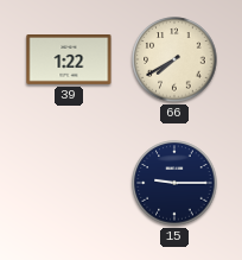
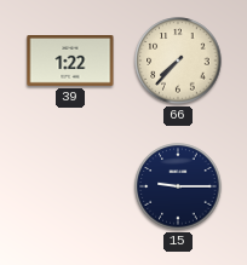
66: 7:40 -> 7:37
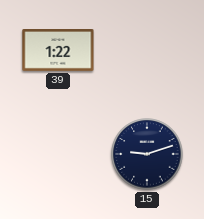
66: 7:37 -> none
15: 9:15 -> 9:12
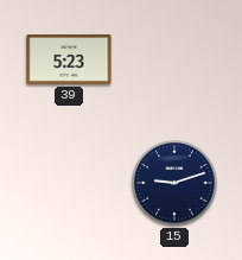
39: 1:22 -> 5:23
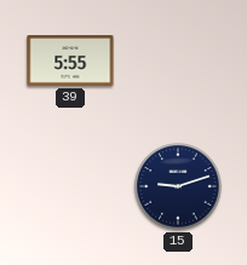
39: 5:23 -> 5:55
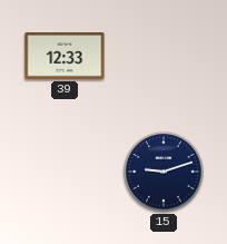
39: 5:55 -> 12:33
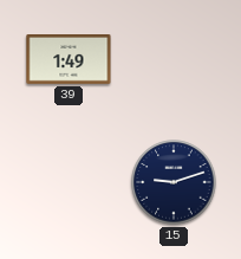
39: 12:33 -> 1:49
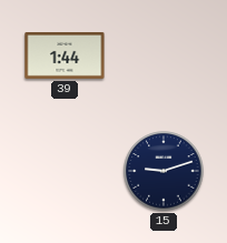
39: 1:49 -> 1:44
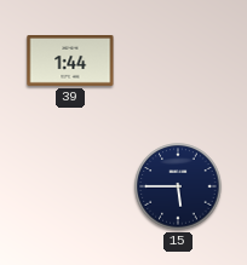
15: 9:12 -> 5:45
